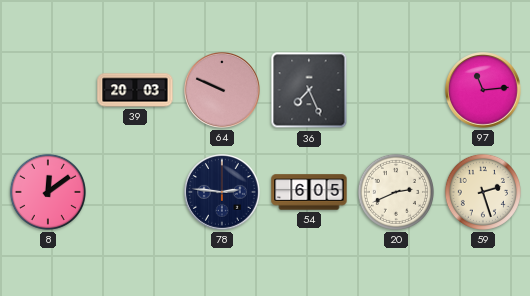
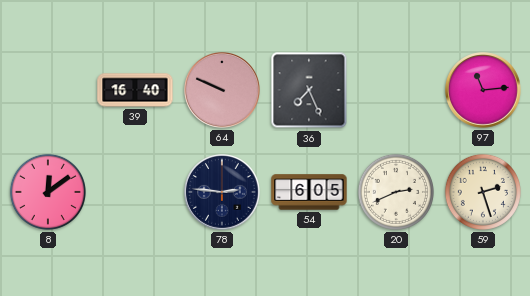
39: 20:03 -> 16:40
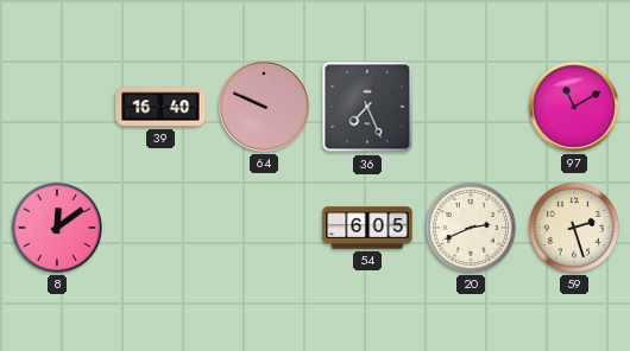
97: 11:14 -> 11:10
78: 2:46 -> none
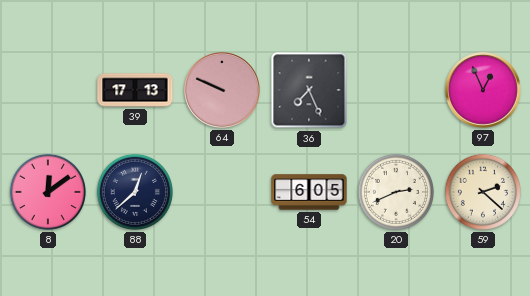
39: 16:40 -> 17:13
97: 11:10 -> 12:56
88: none -> 12:38
59: 2:27 -> 2:22
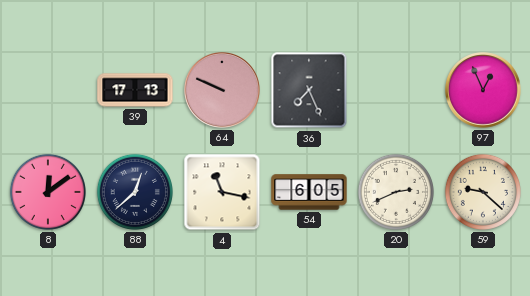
4: none -> 11:17
59: 2:22 -> 9:22
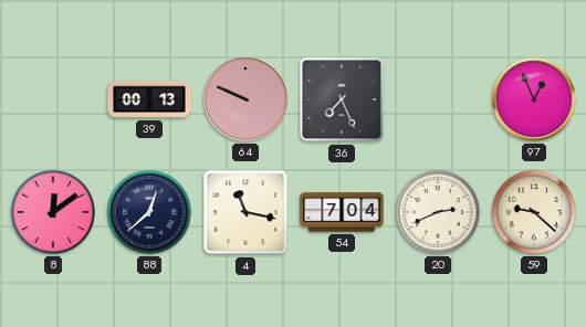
39: 17:13 -> 00:13
54: 6:05 -> 7:04
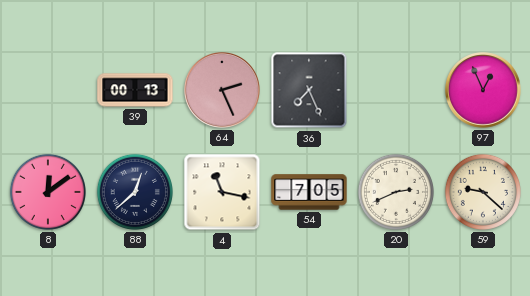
64: 9:49 -> 2:26
54: 7:04 -> 7:05
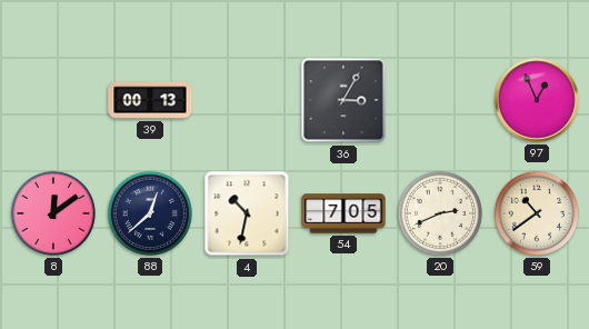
64: 2:26 -> none
36: 7:26 -> 3:05
4: 11:17 -> 10:32
59: 9:22 -> 10:39
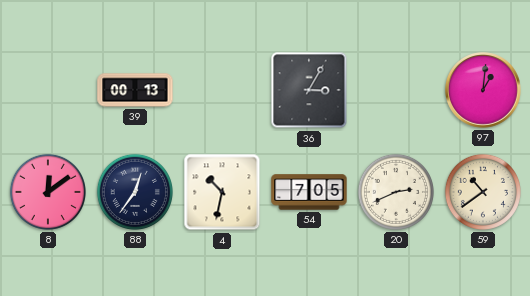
97: 12:56 -> 1:01
88: 12:38 -> 12:36
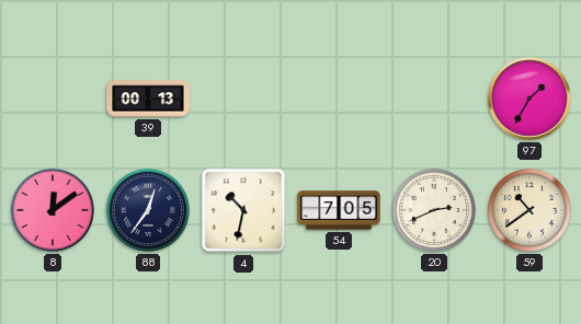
36: 3:05 -> none
97: 1:01 -> 1:35
